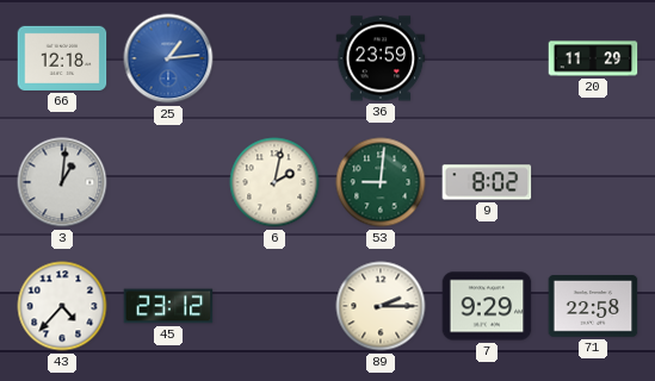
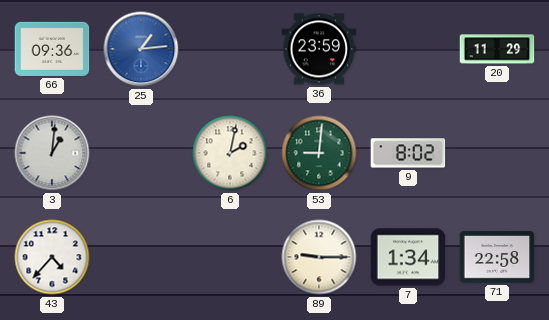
66: 12:18 -> 09:36
45: 23:12 -> none
89: 2:15 -> 9:15
7: 9:29 -> 1:34
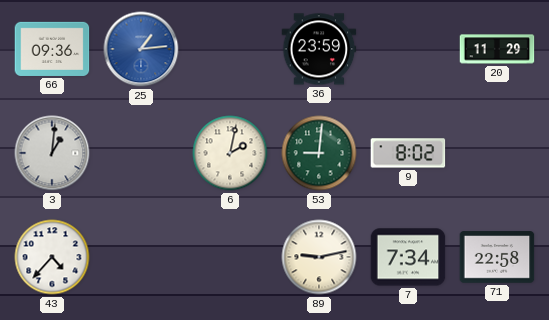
89: 9:15 -> 9:13
7: 1:34 -> 7:34
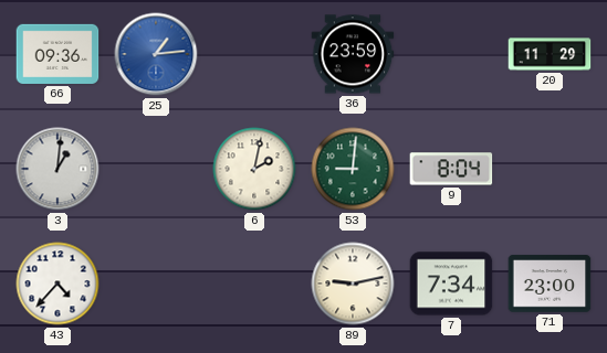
9: 8:02 -> 8:04
71: 22:58 -> 23:00
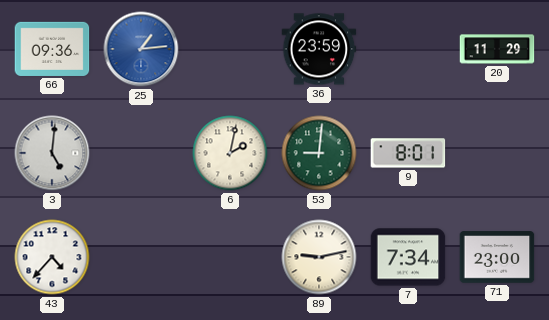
3: 1:01 -> 5:01
9: 8:04 -> 8:01
